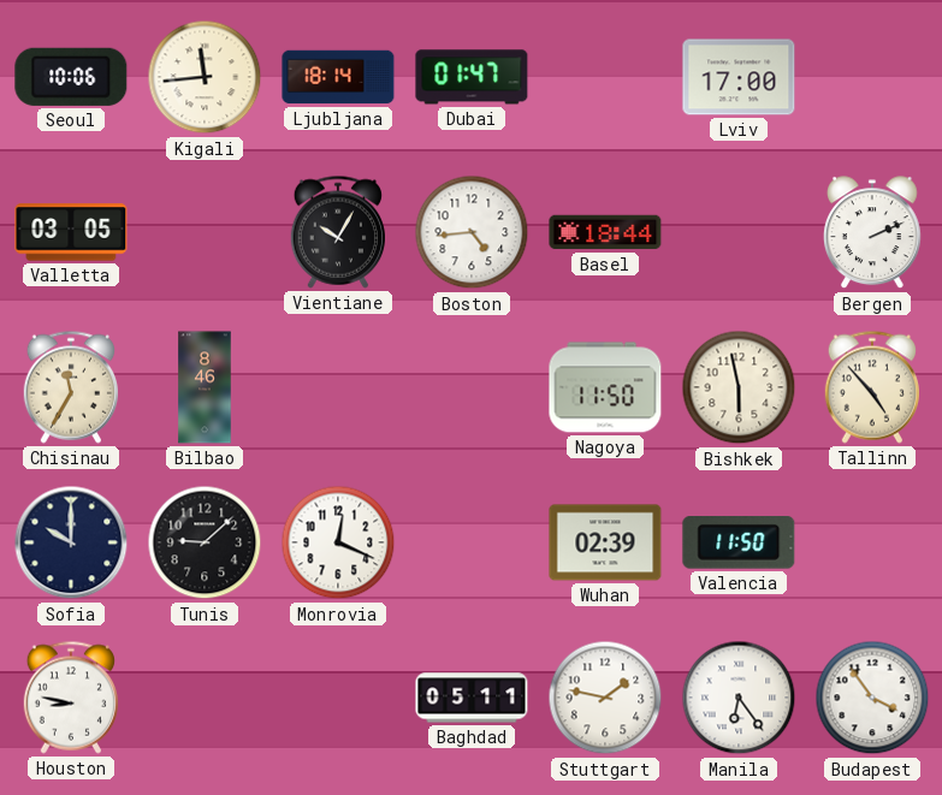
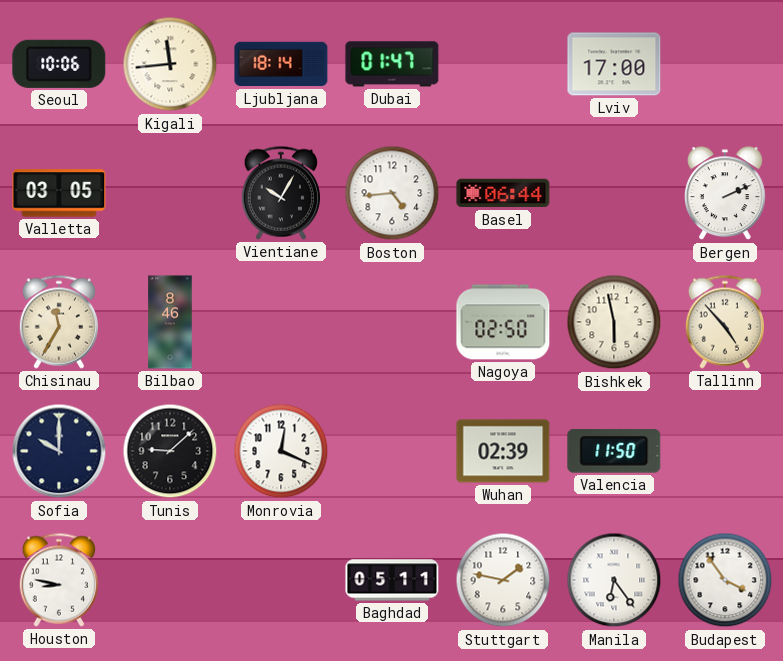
Basel: 18:44 -> 06:44
Nagoya: 11:50 -> 02:50
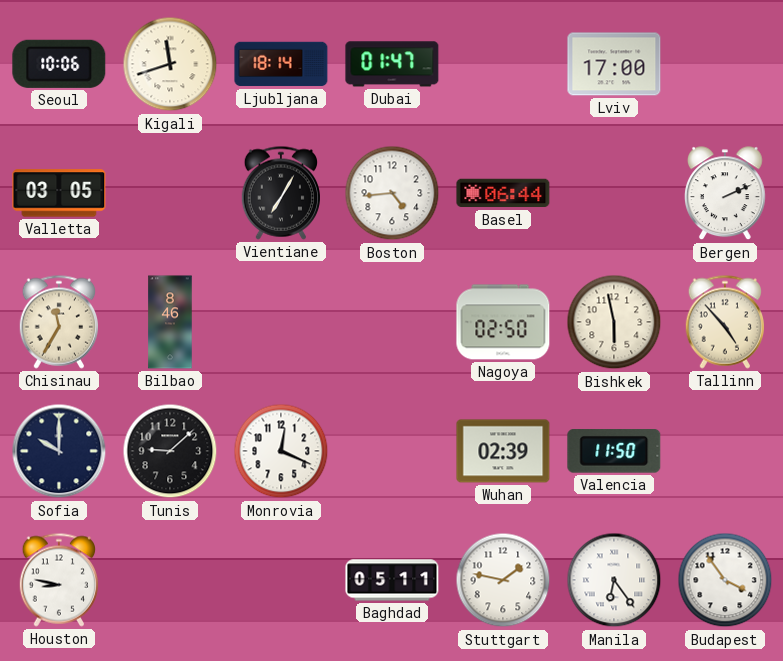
Kigali: 11:44 -> 11:42
Vientiane: 10:05 -> 7:05
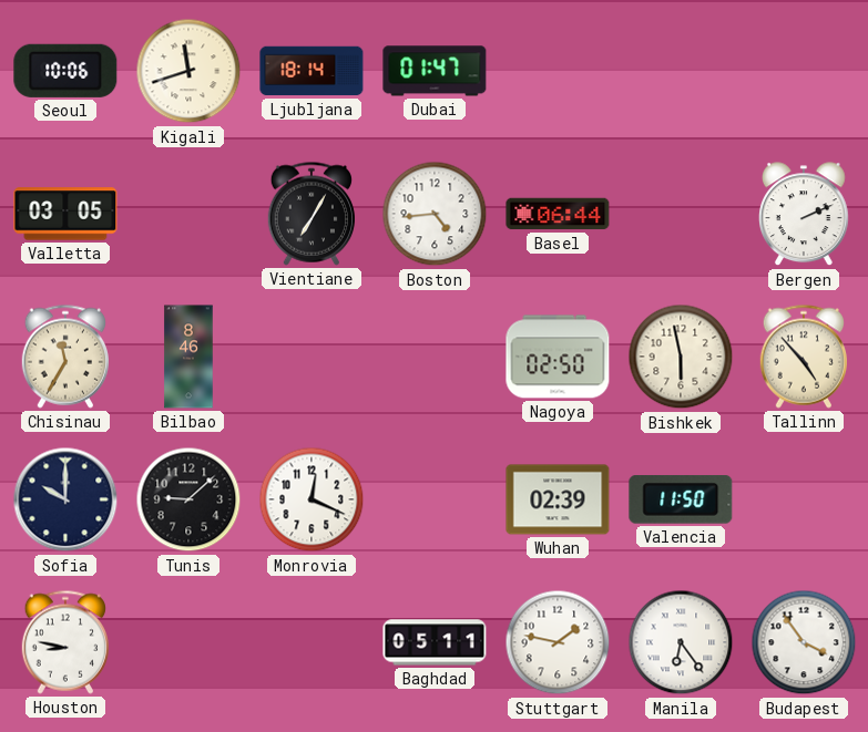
Lviv: 17:00 -> none
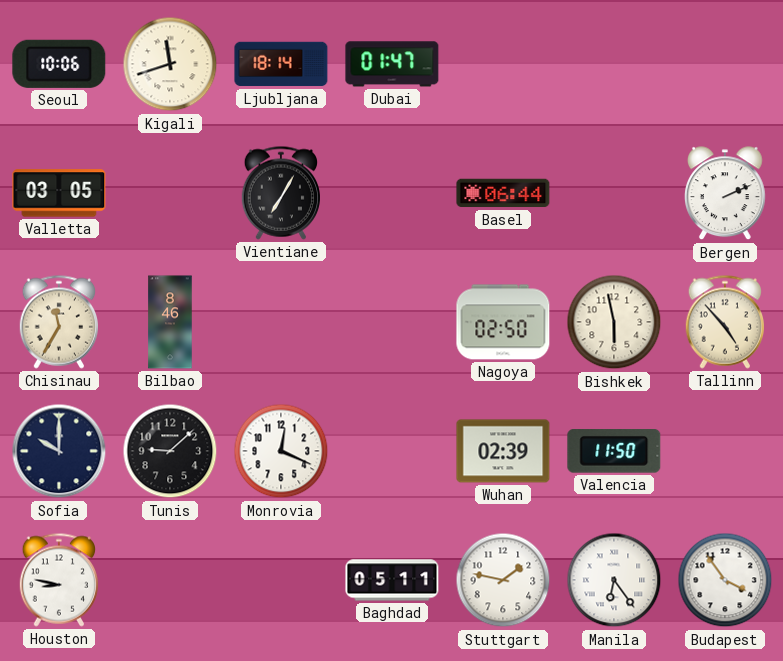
Boston: 4:44 -> none
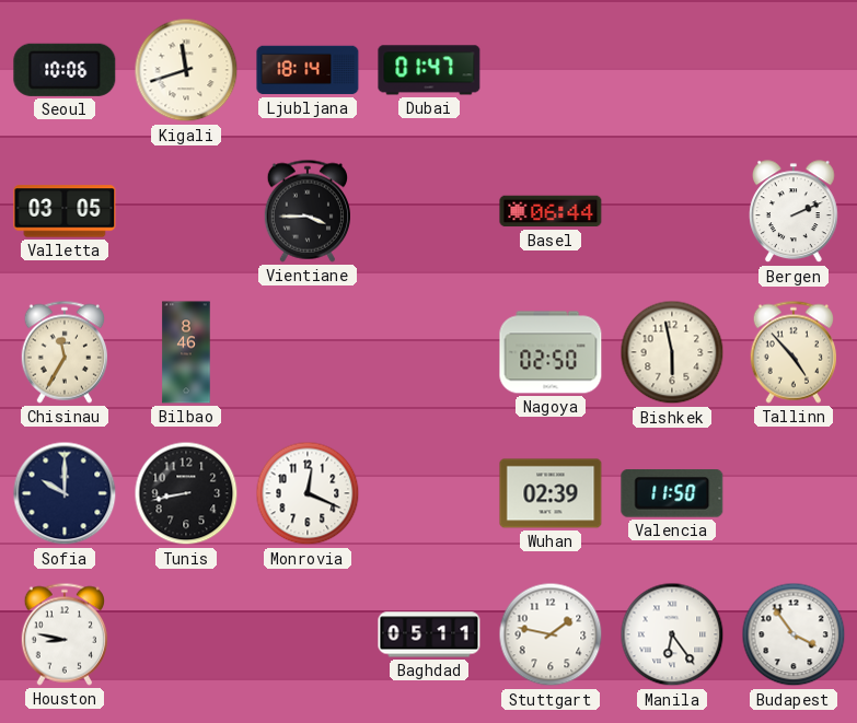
Vientiane: 7:05 -> 3:45
Tunis: 9:08 -> 8:43
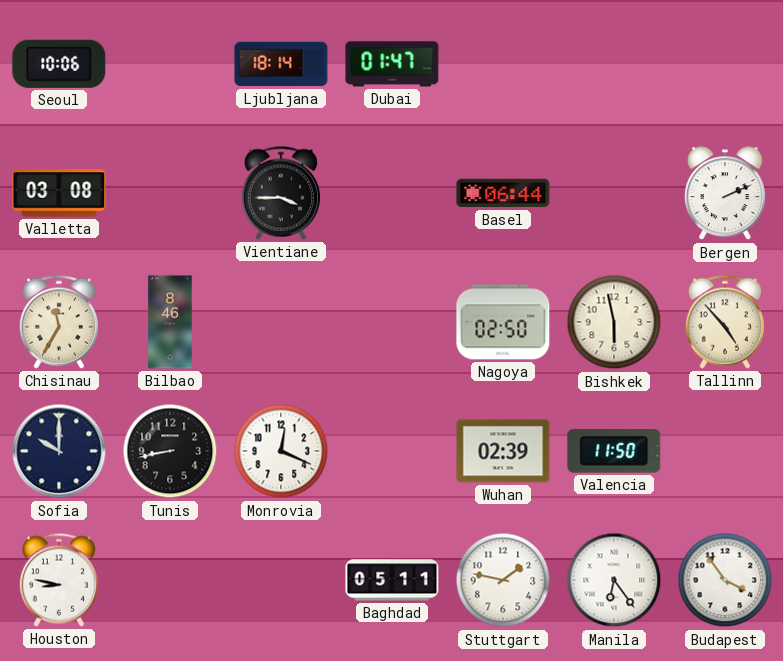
Kigali: 11:42 -> none
Valletta: 03:05 -> 03:08
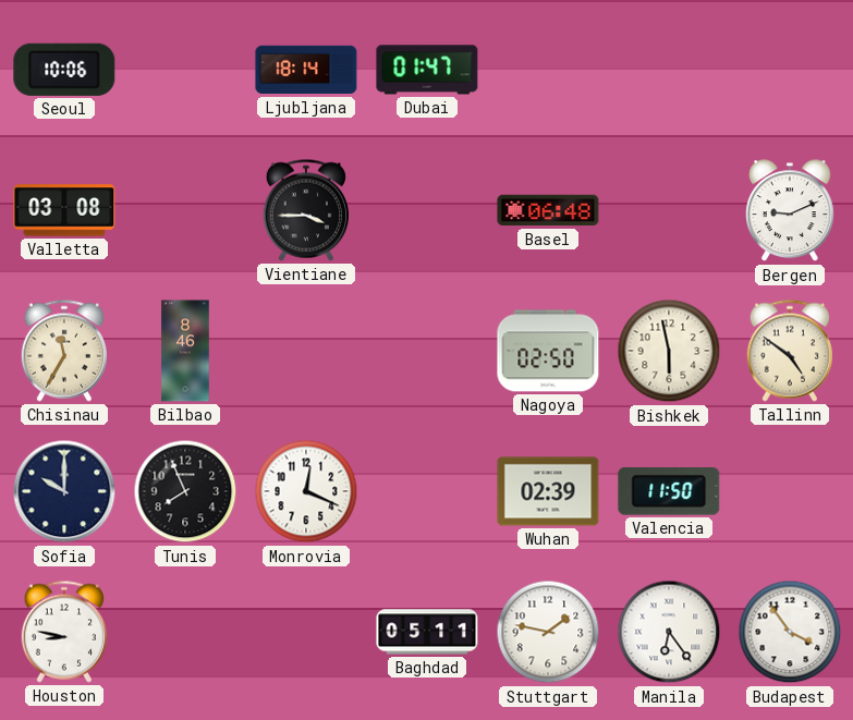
Basel: 06:44 -> 06:48
Bergen: 2:11 -> 9:11
Tallinn: 4:53 -> 4:51
Tunis: 8:43 -> 7:56
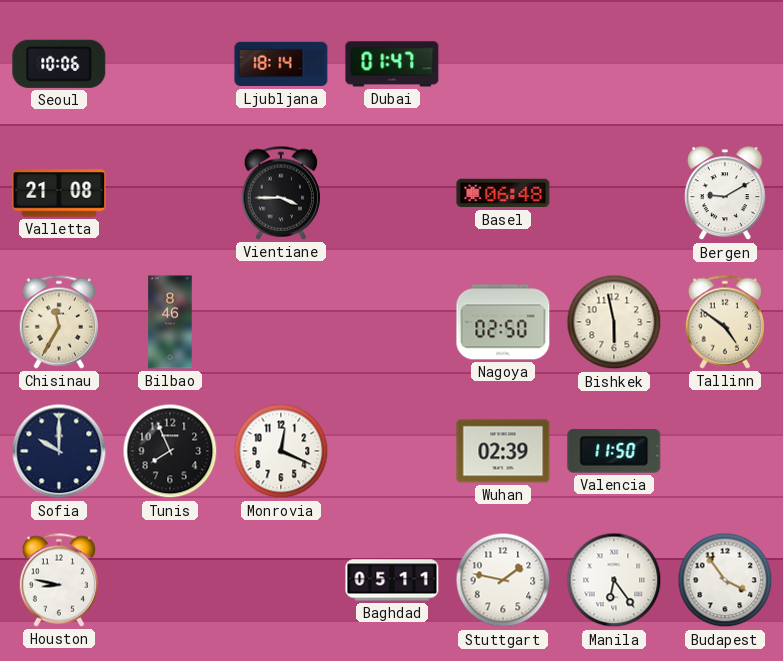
Valletta: 03:08 -> 21:08
Bergen: 9:11 -> 9:10
